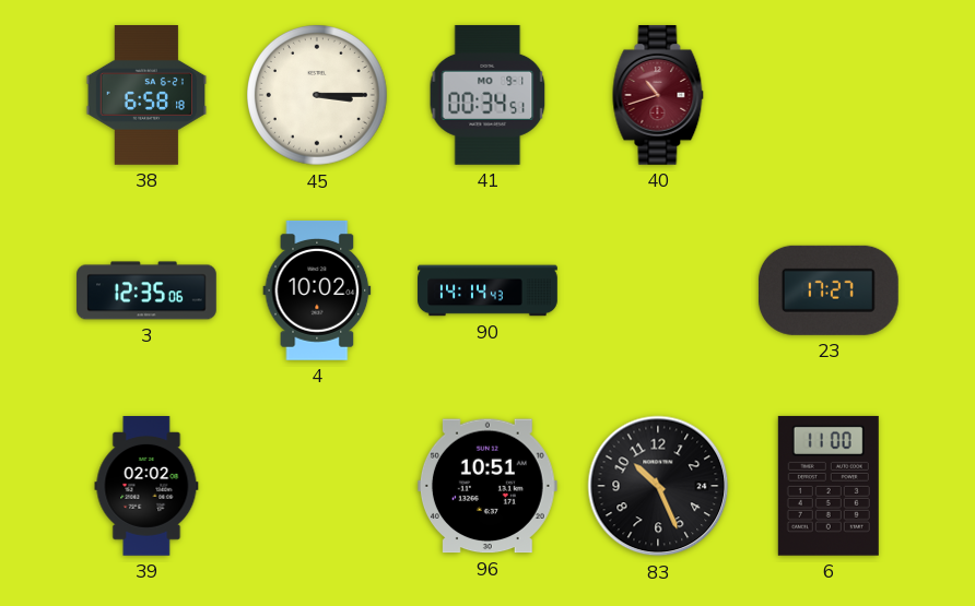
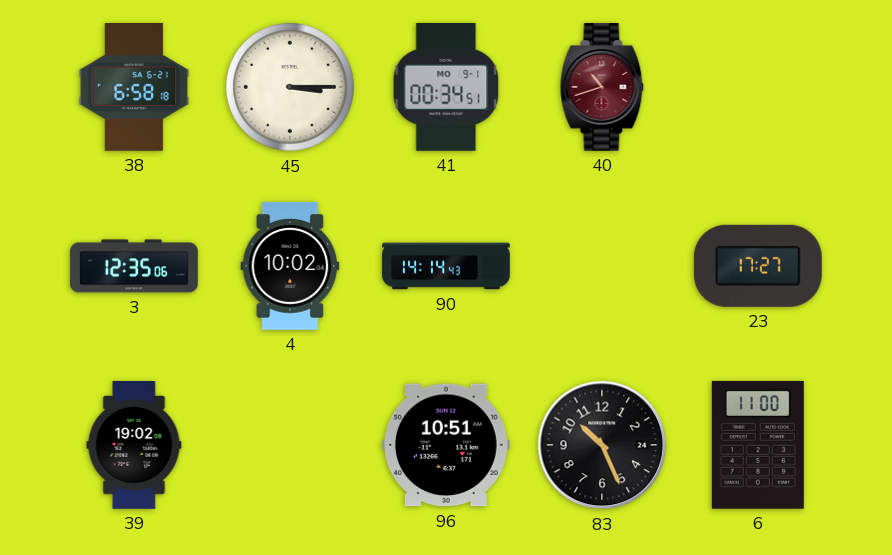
39: 02:02 -> 19:02
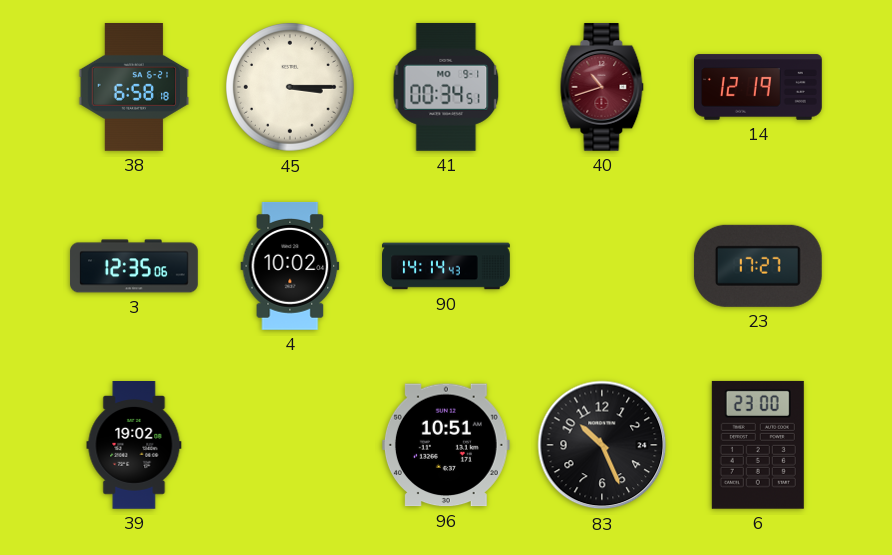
14: none -> 12:19
6: 11:00 -> 23:00
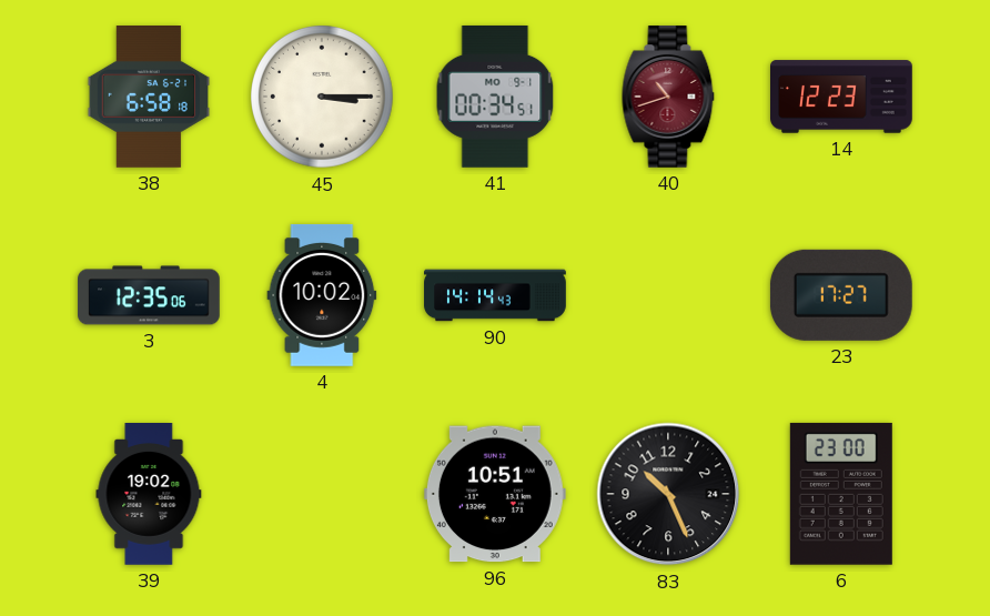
14: 12:19 -> 12:23
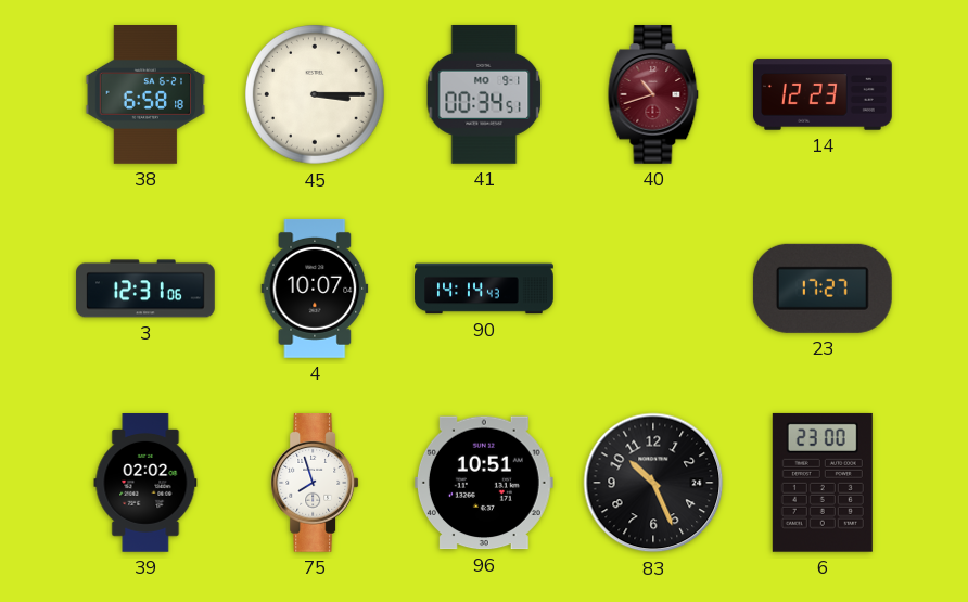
3: 12:35 -> 12:31
4: 10:02 -> 10:07
39: 19:02 -> 02:02
75: none -> 7:57
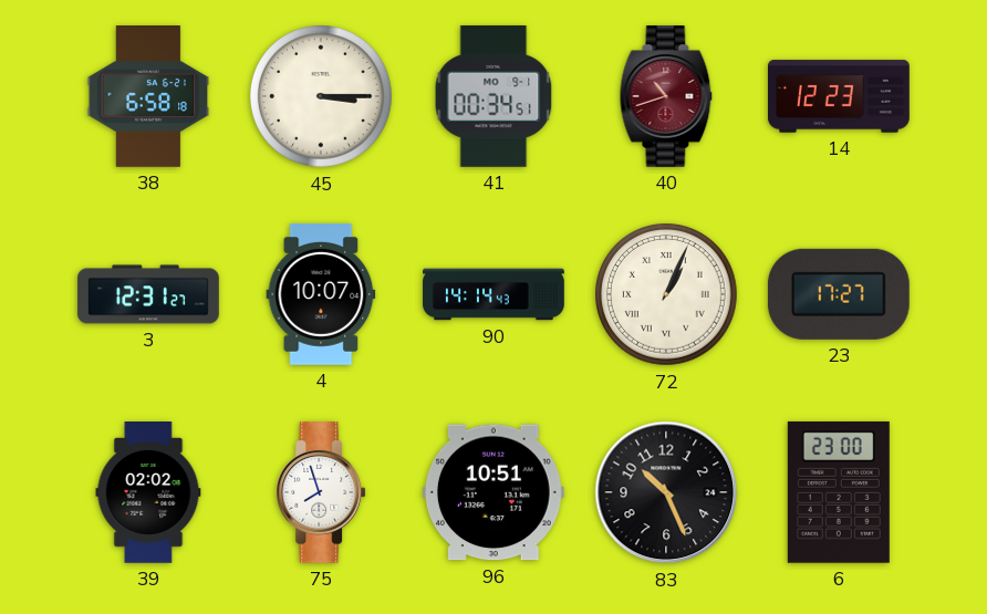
3: 12:31:06 -> 12:31:27
72: none -> 1:04
